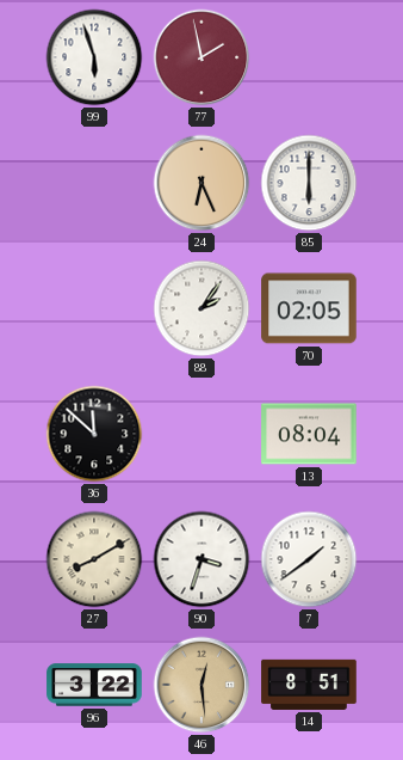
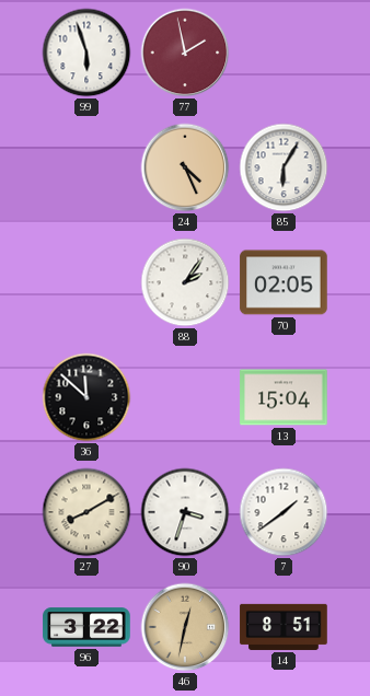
24: 6:26 -> 4:26
85: 6:00 -> 6:05
13: 08:04 -> 15:04
46: 12:29 -> 12:32
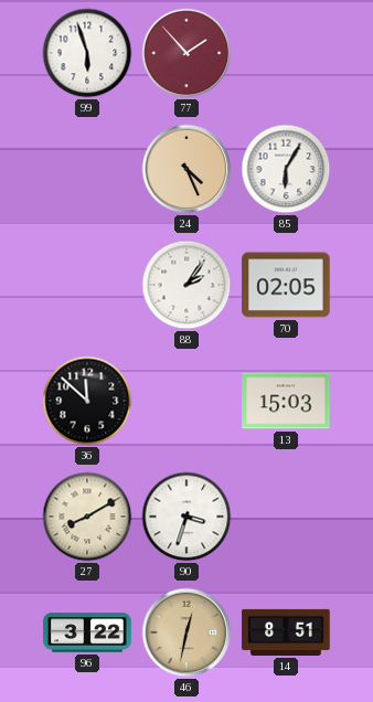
77: 1:58 -> 1:53
13: 15:04 -> 15:03
7: 1:39 -> none
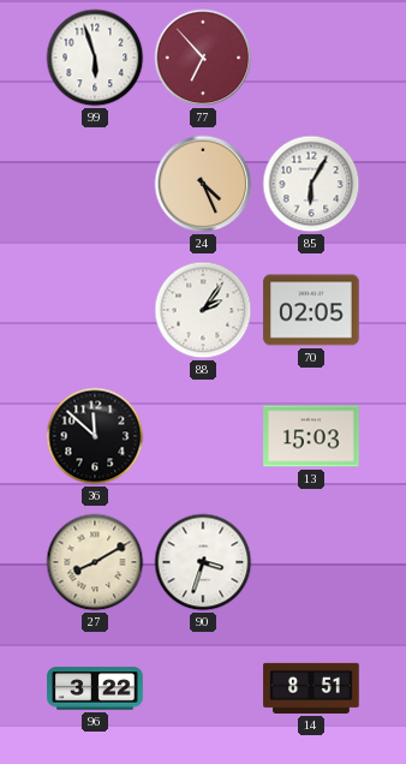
77: 1:53 -> 6:53
46: 12:32 -> none
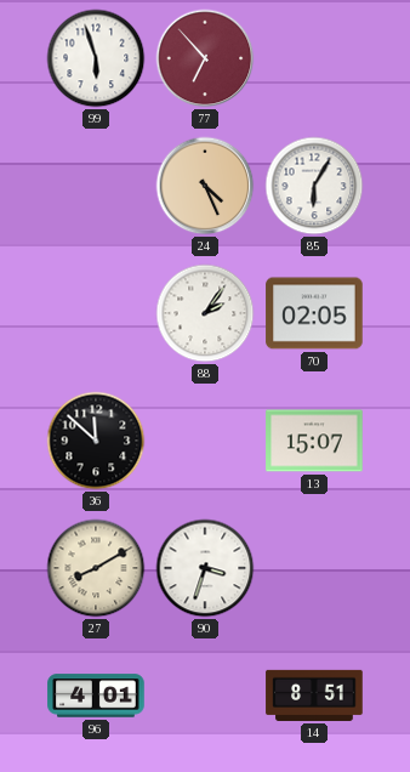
13: 15:03 -> 15:07
96: 3:22 -> 4:01
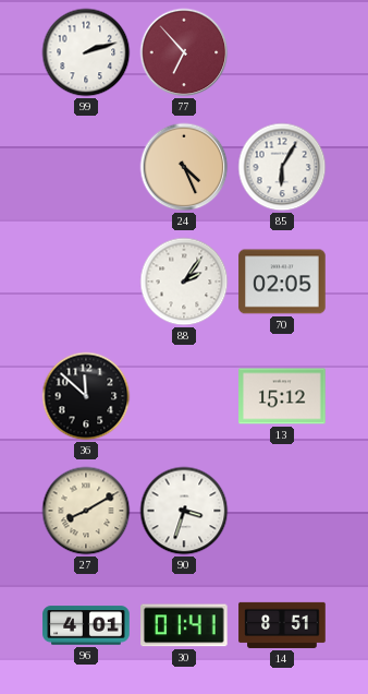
99: 5:57 -> 2:12
13: 15:07 -> 15:12
30: none -> 01:41
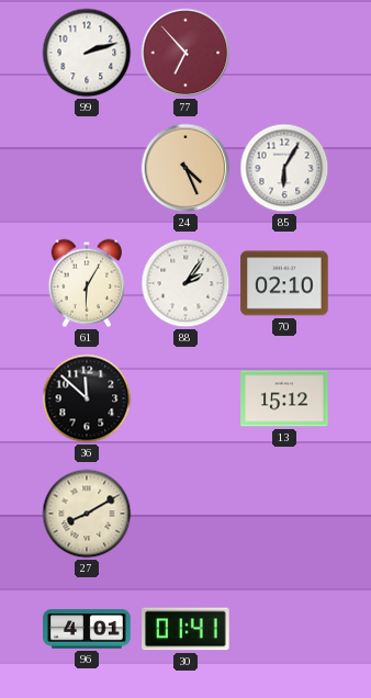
61: none -> 6:05
70: 02:05 -> 02:10
90: 3:33 -> none
14: 8:51 -> none
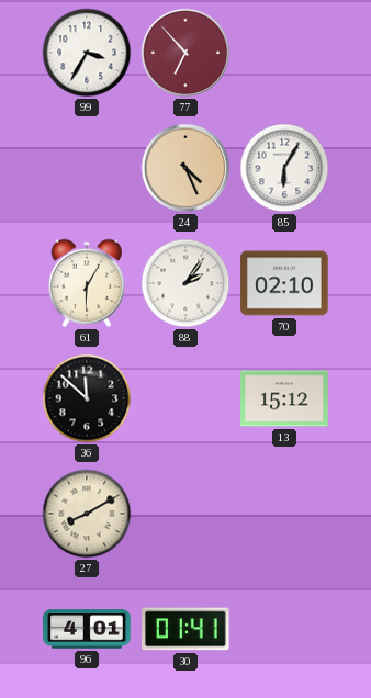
99: 2:12 -> 3:35
